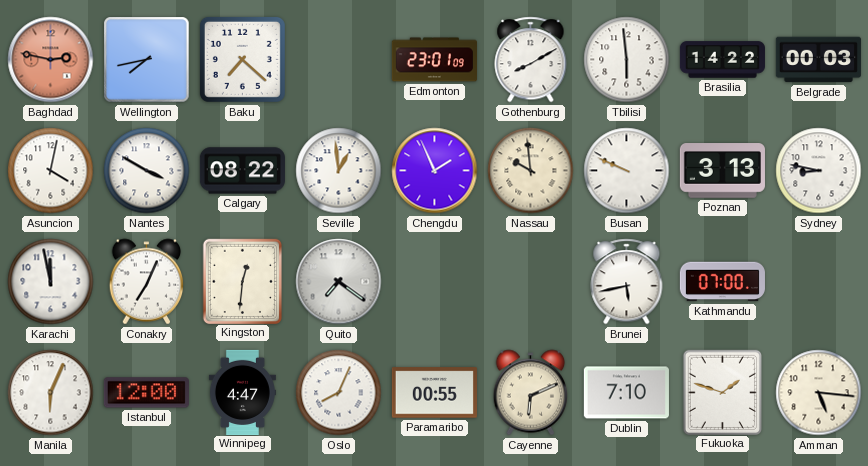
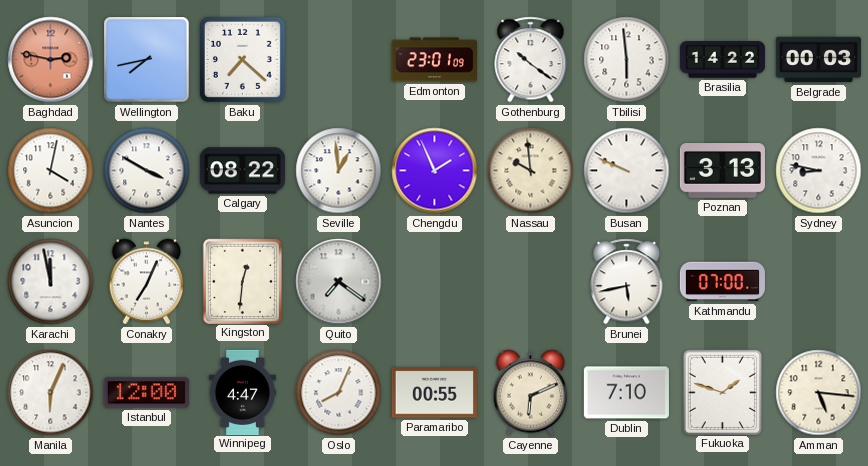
Gothenburg: 8:10 -> 10:21
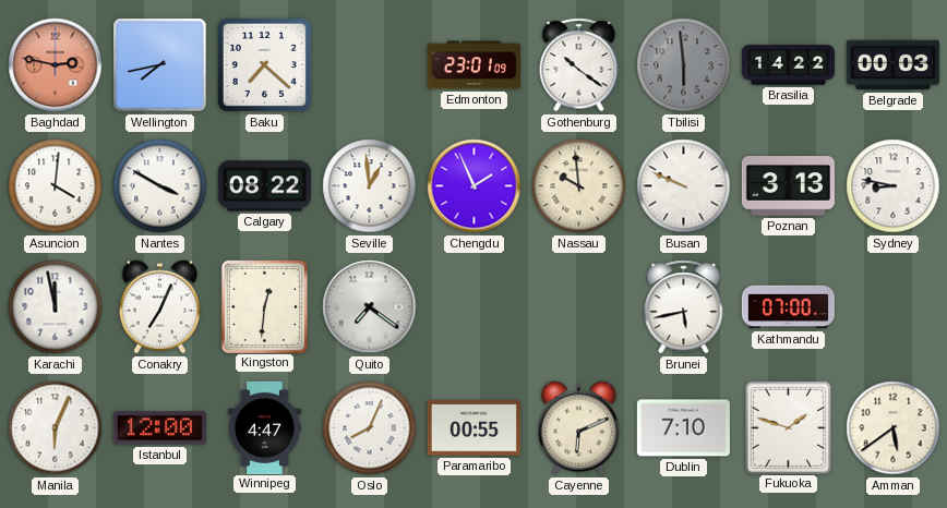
Tbilisi dial: white -> grey
Asuncion: 4:02 -> 4:01
Amman: 5:16 -> 5:39
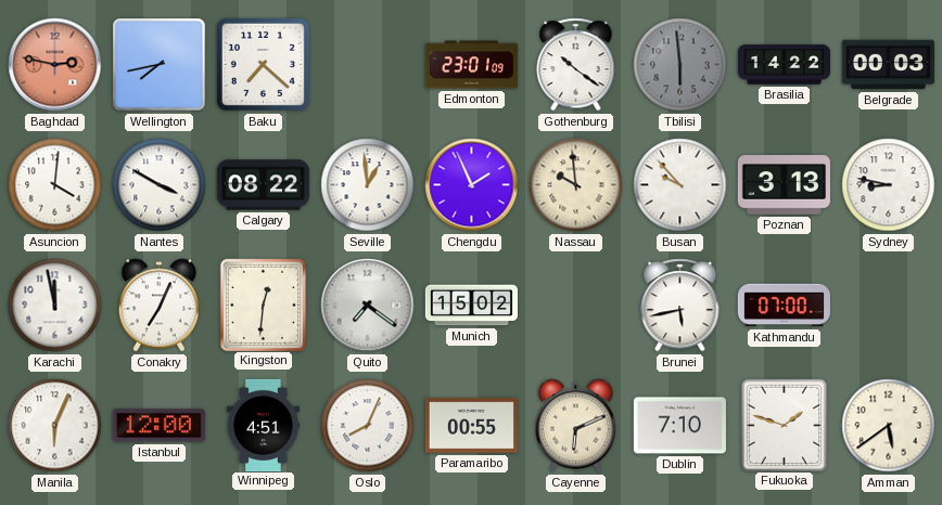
Busan: 9:49 -> 9:53
Munich: none -> 15:02
Winnipeg: 4:47 -> 4:51
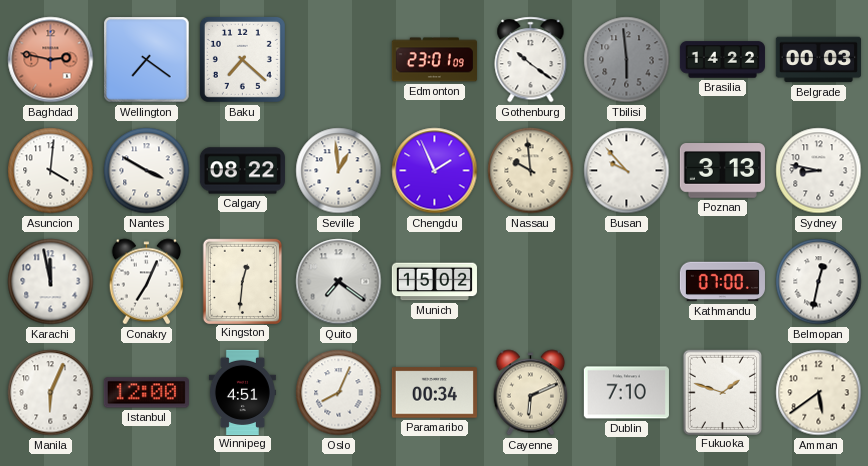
Wellington: 7:43 -> 7:21
Brunei: 5:43 -> none
Belmopan: none -> 12:32
Paramaribo: 00:55 -> 00:34
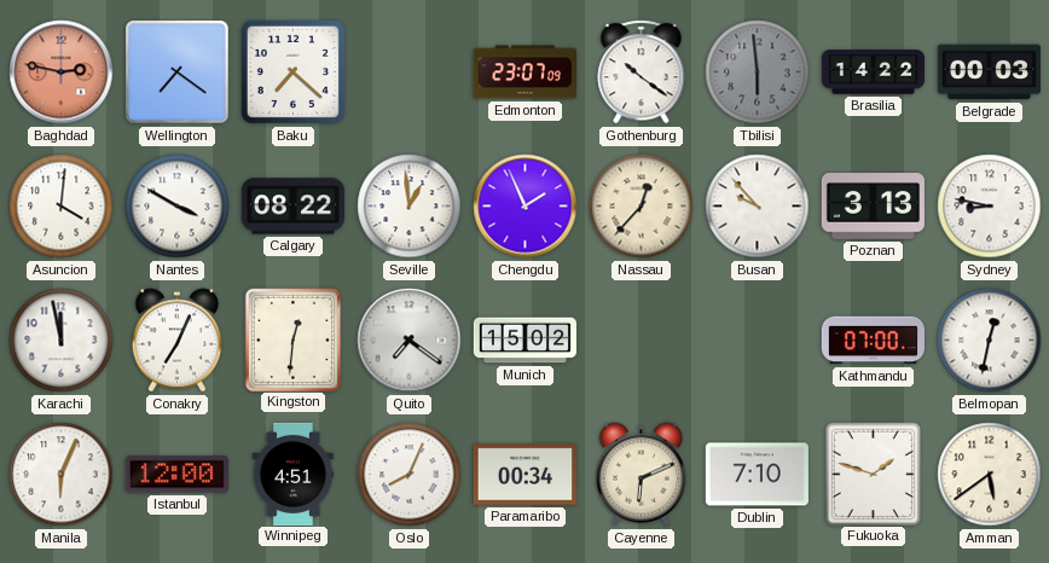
Edmonton: 23:01 -> 23:07
Nassau: 9:59 -> 12:37
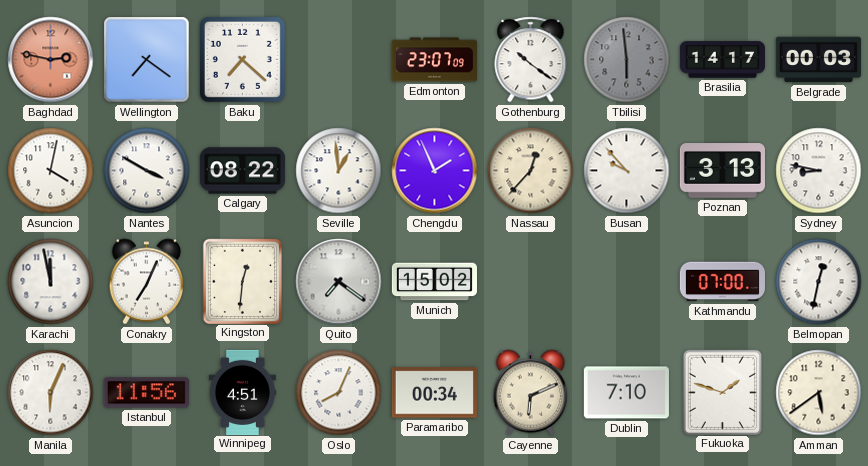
Brasilia: 14:22 -> 14:17
Asuncion: 4:01 -> 4:02
Istanbul: 12:00 -> 11:56
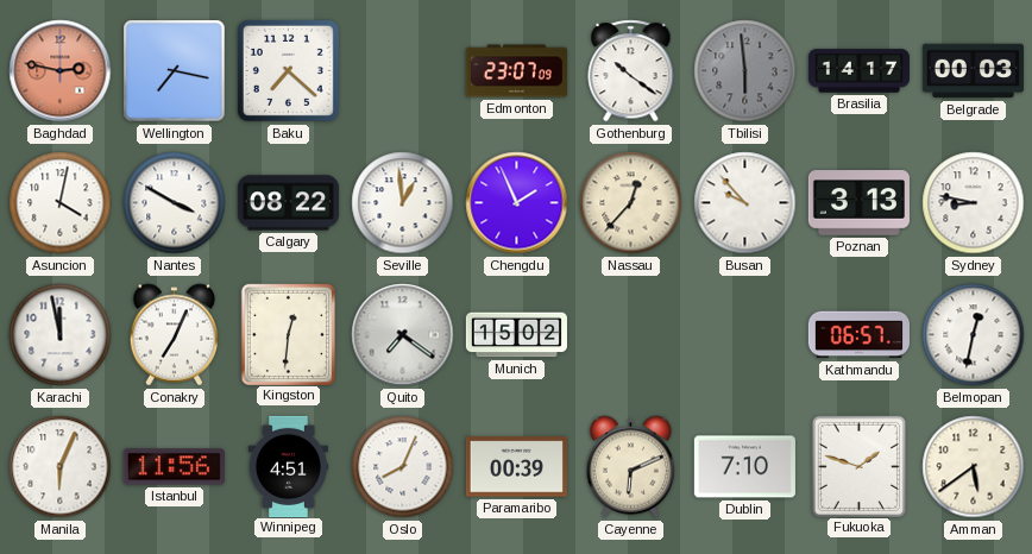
Wellington: 7:21 -> 7:17
Kathmandu: 07:00 -> 06:57
Paramaribo: 00:34 -> 00:39
